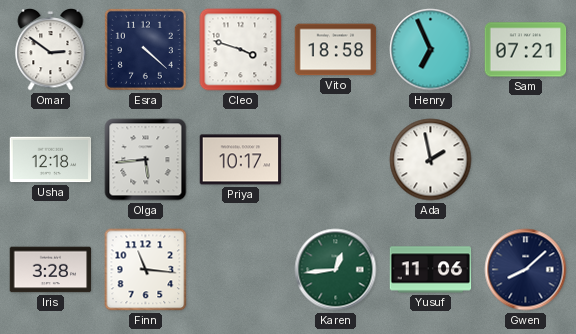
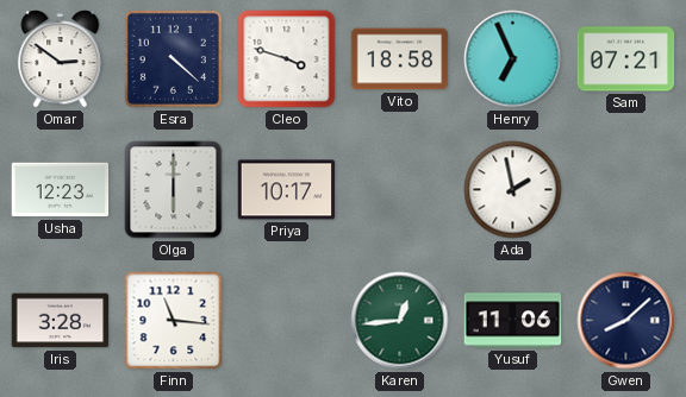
Usha: 12:18 -> 12:23
Olga: 5:44 -> 6:00
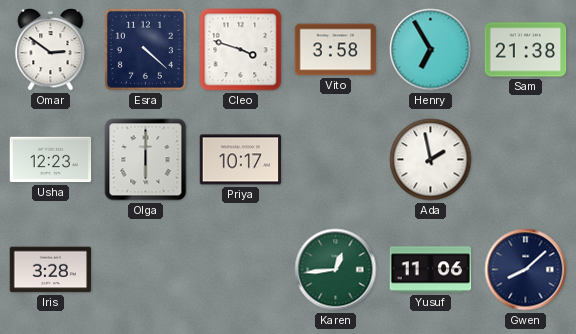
Vito: 18:58 -> 3:58
Henry: 6:56 -> 6:55
Sam: 07:21 -> 21:38
Finn: 11:16 -> none
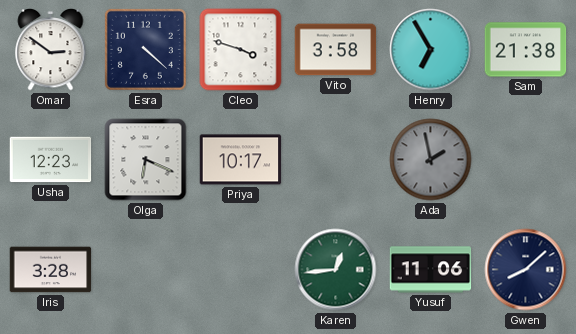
Olga: 6:00 -> 6:19
Ada dial: white -> grey
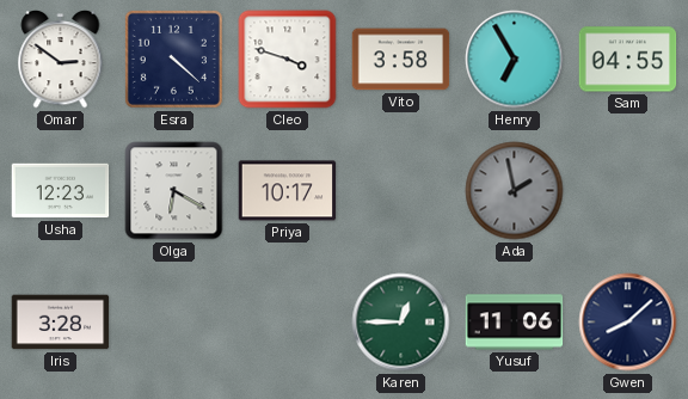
Sam: 21:38 -> 04:55
Olga: 6:19 -> 6:20
Karen: 12:44 -> 12:45
